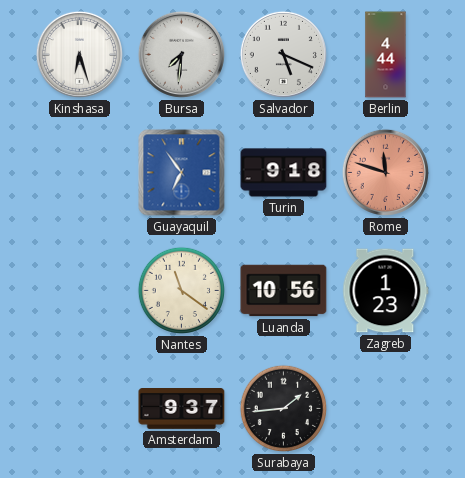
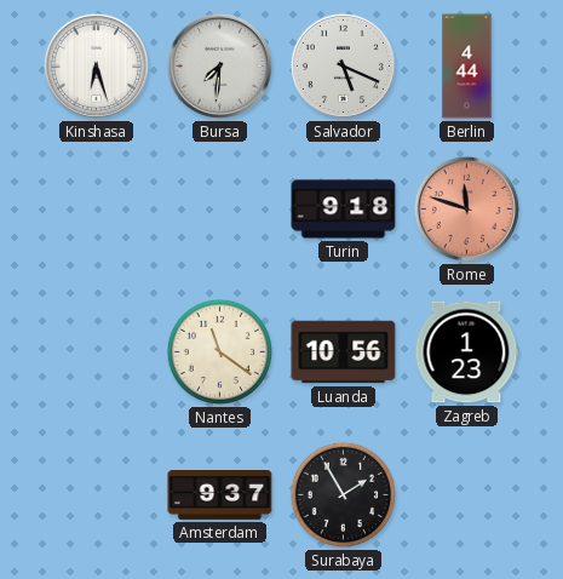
Guayaquil: 6:54 -> none
Surabaya: 1:44 -> 1:55
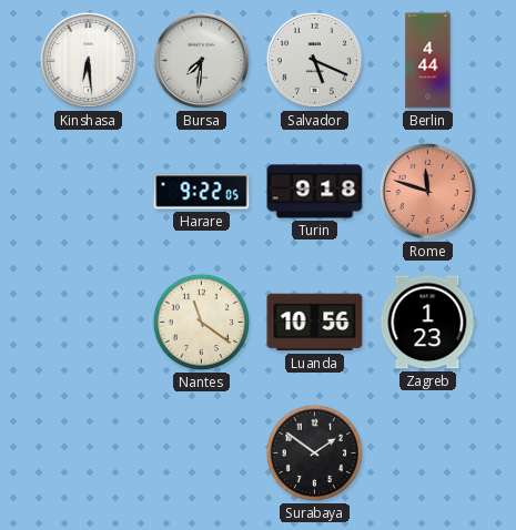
Kinshasa: 6:27 -> 6:29
Harare: none -> 9:22
Amsterdam: 9:37 -> none
Surabaya: 1:55 -> 1:51
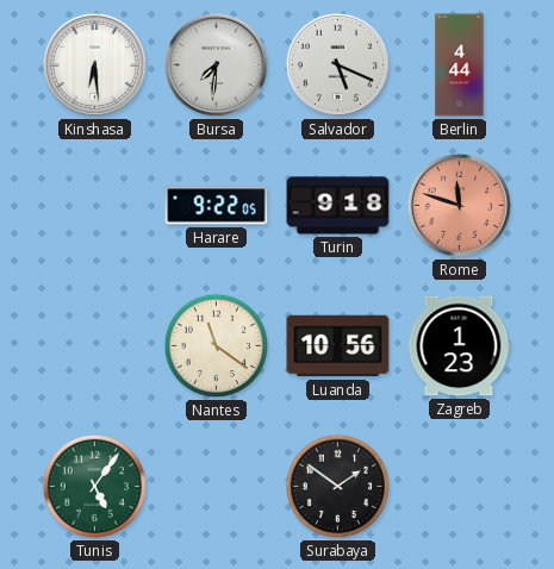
Tunis: none -> 5:06
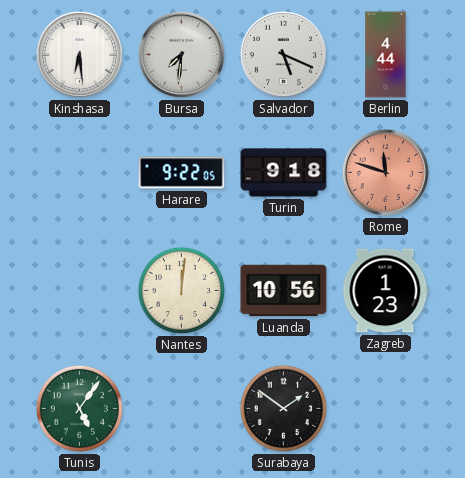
Nantes: 11:21 -> 12:01
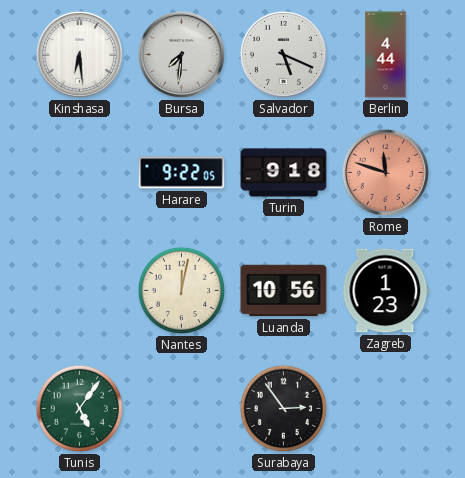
Nantes: 12:01 -> 12:02
Surabaya: 1:51 -> 2:54
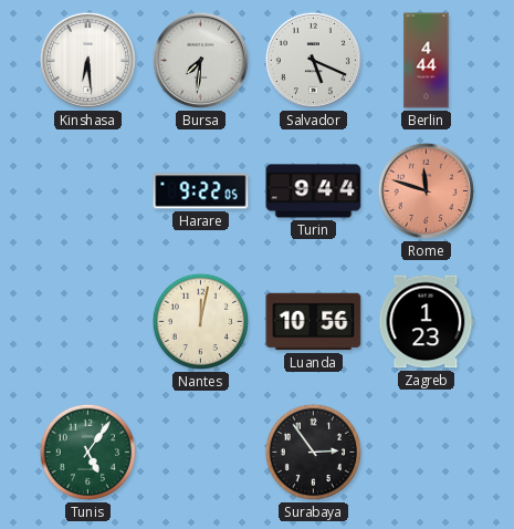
Turin: 9:18 -> 9:44
